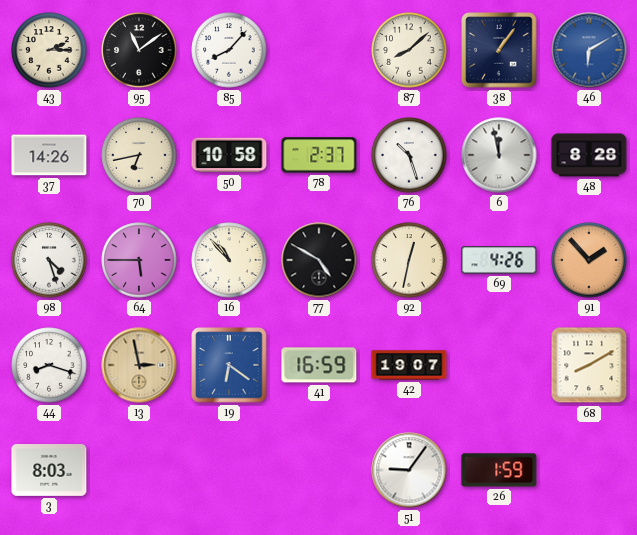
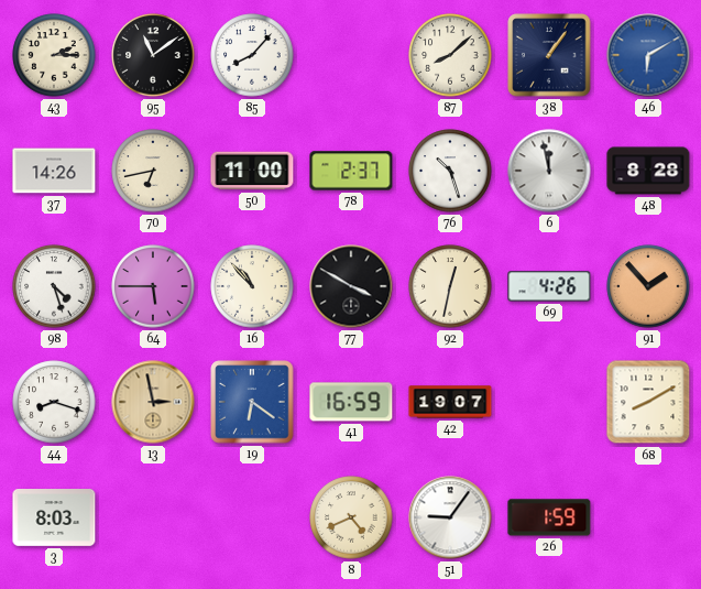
50: 10:58 -> 11:00
77: 4:50 -> 3:50
8: none -> 4:41
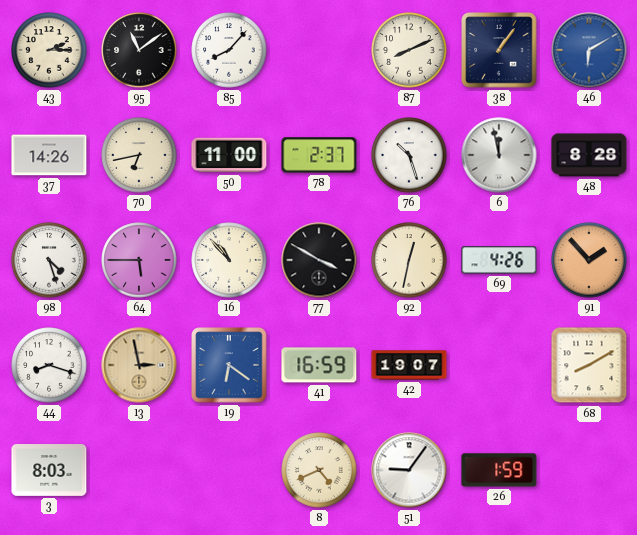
87: 8:08 -> 8:11
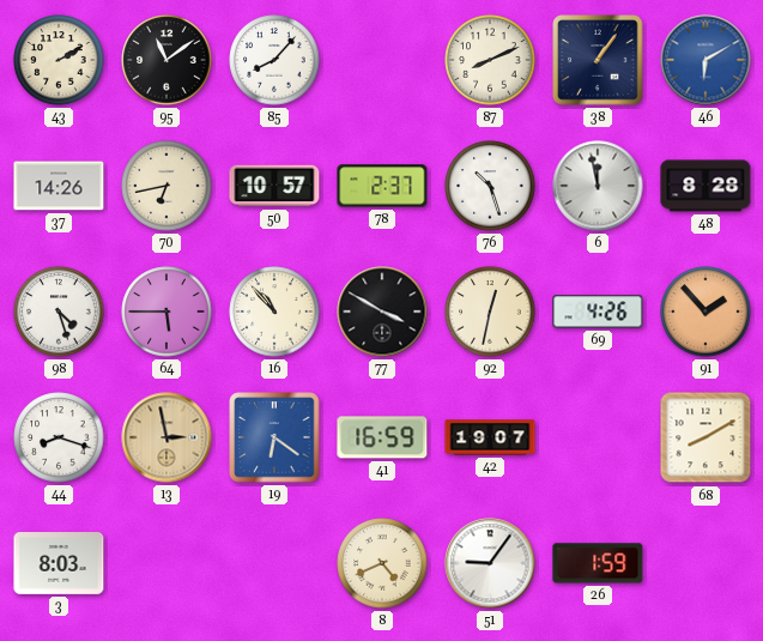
43: 2:15 -> 2:10
50: 11:00 -> 10:57
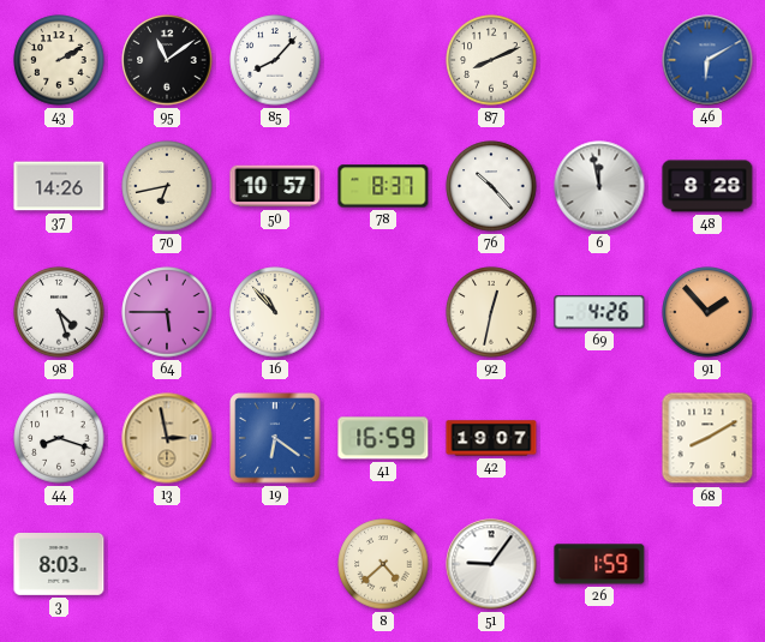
38: 1:06 -> none
78: 2:37 -> 8:37
76: 10:27 -> 10:23
77: 3:50 -> none
8: 4:41 -> 4:38
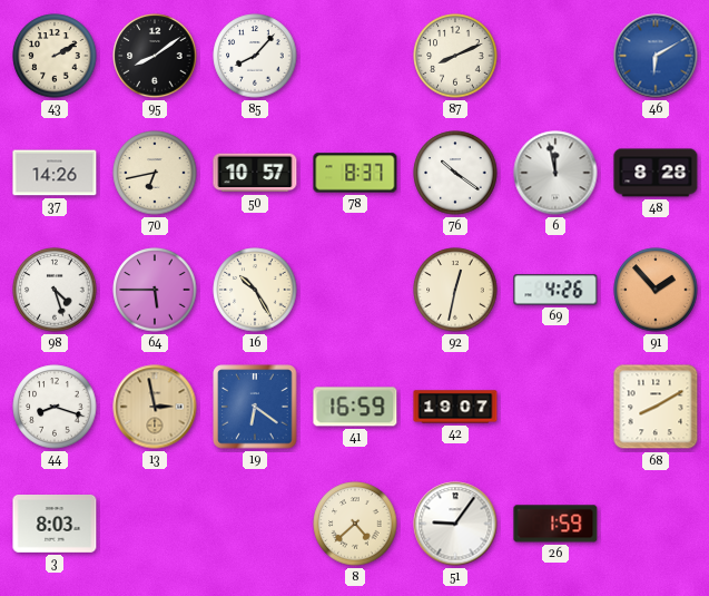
95: 11:09 -> 8:09
76: 10:23 -> 10:21
16: 10:53 -> 10:25
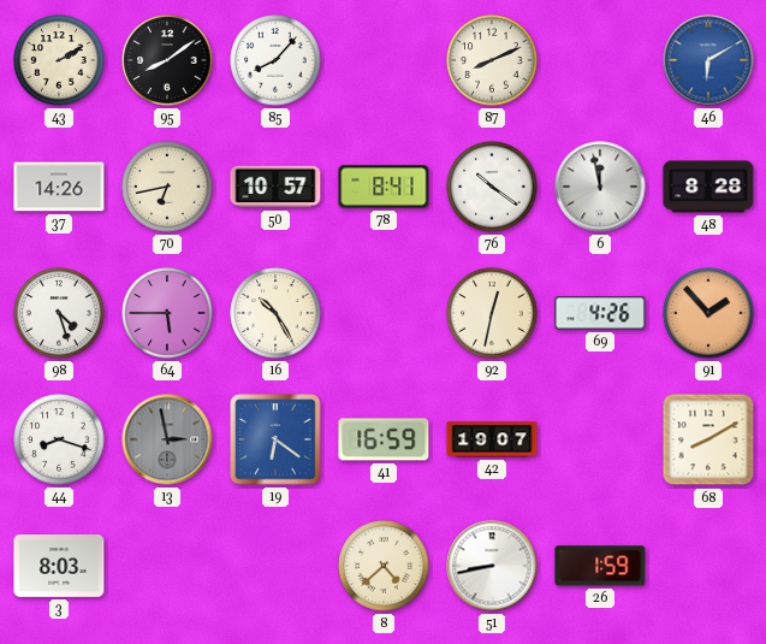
78: 8:37 -> 8:41
13 dial: champagne -> grey
51: 9:06 -> 8:43
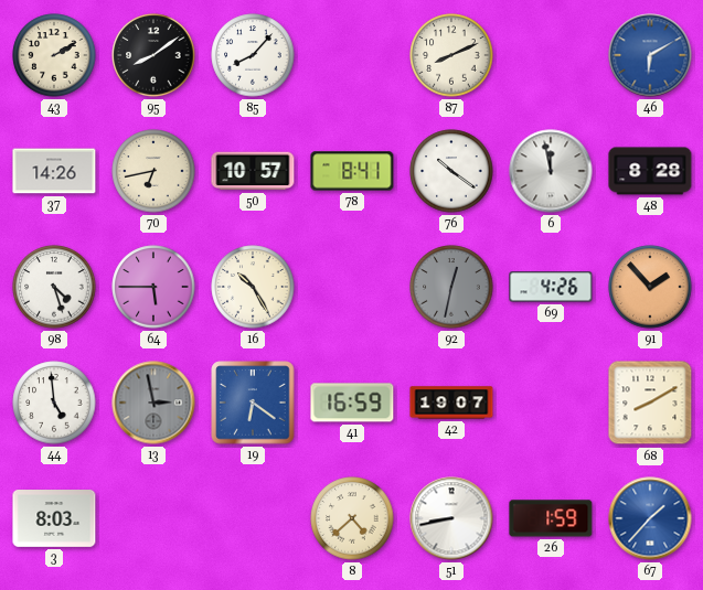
92 dial: cream -> grey
44: 8:18 -> 4:59
67: none -> 1:37
